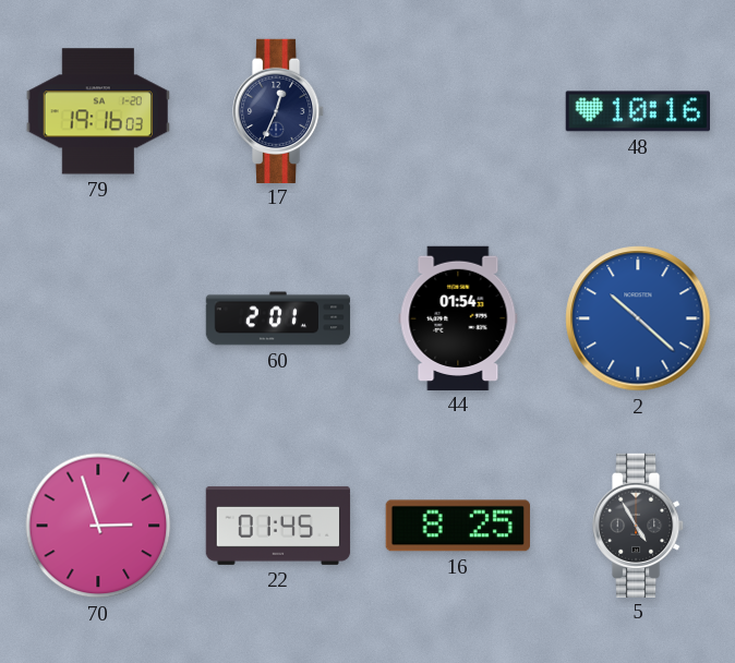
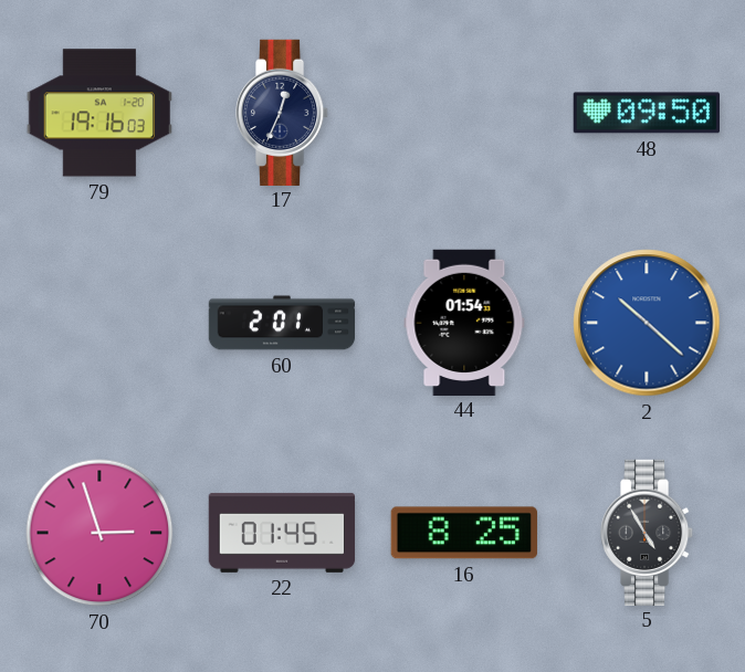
48: 10:16 -> 09:50
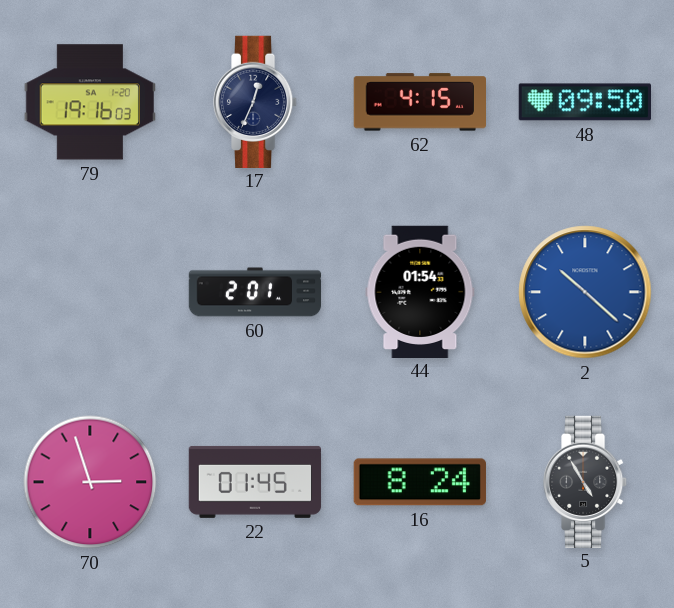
62: none -> 4:15
16: 8:25 -> 8:24
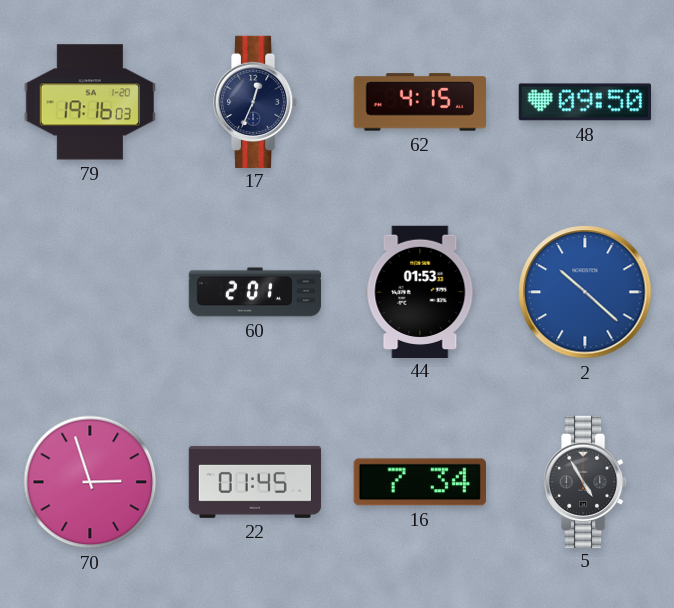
44: 01:54 -> 01:53
16: 8:24 -> 7:34
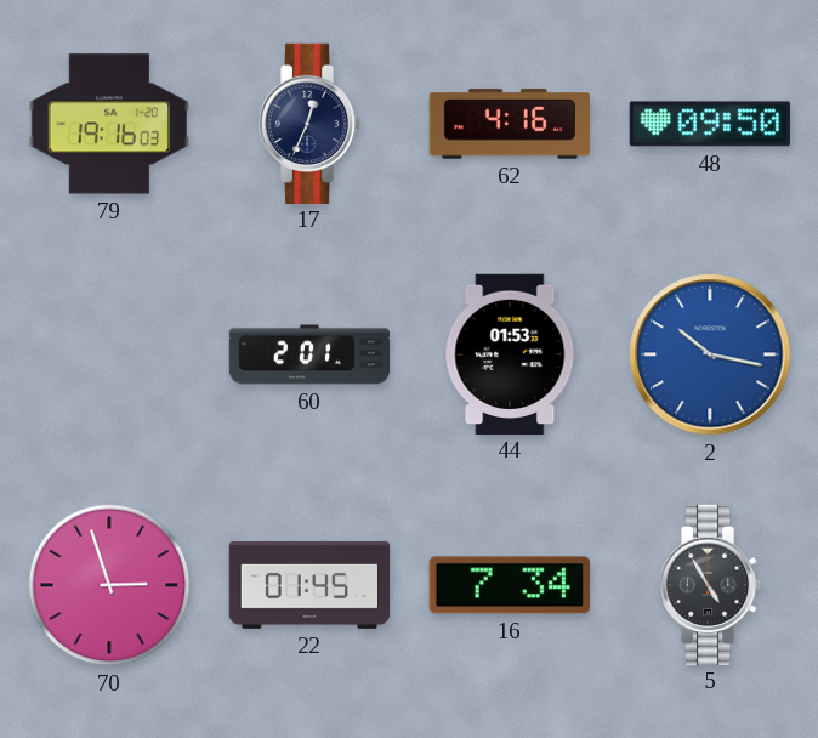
62: 4:15 -> 4:16
2: 10:22 -> 10:17
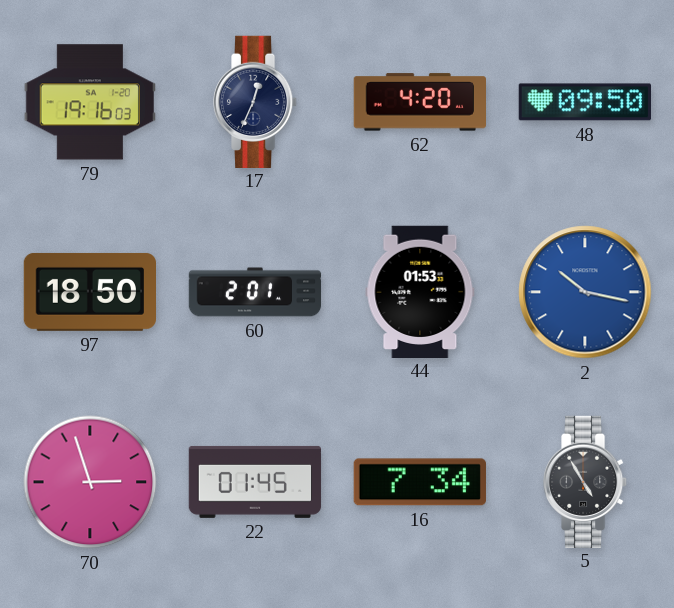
62: 4:16 -> 4:20
97: none -> 18:50
